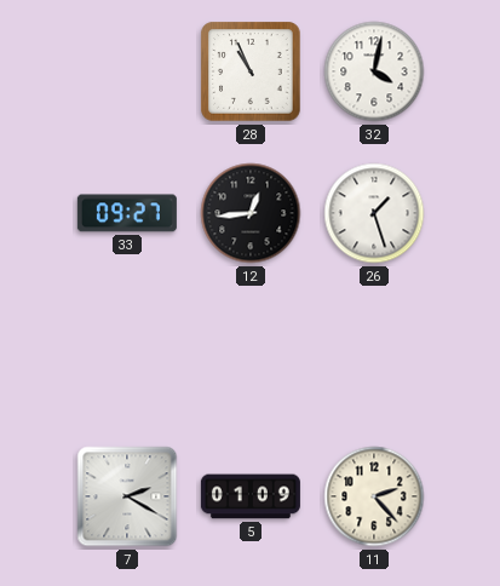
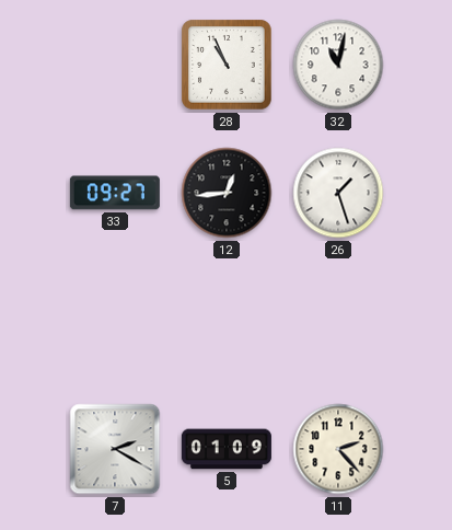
32: 4:02 -> 11:02
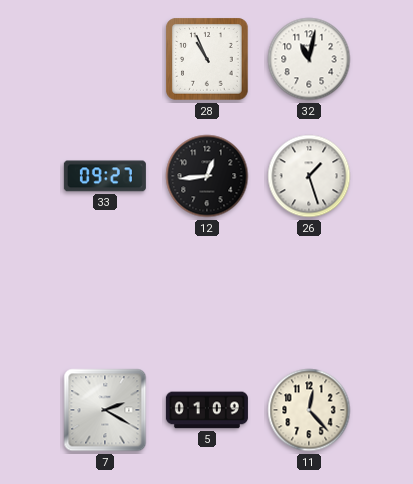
11: 2:23 -> 12:23
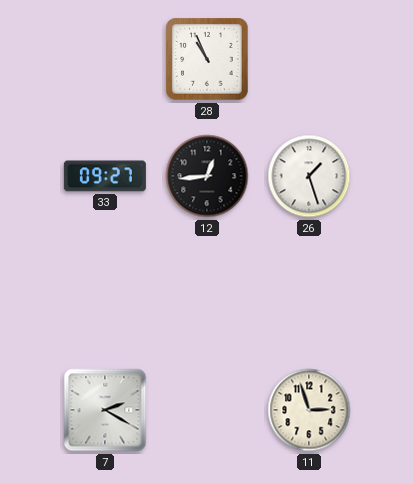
32: 11:02 -> none
5: 01:09 -> none
11: 12:23 -> 2:57
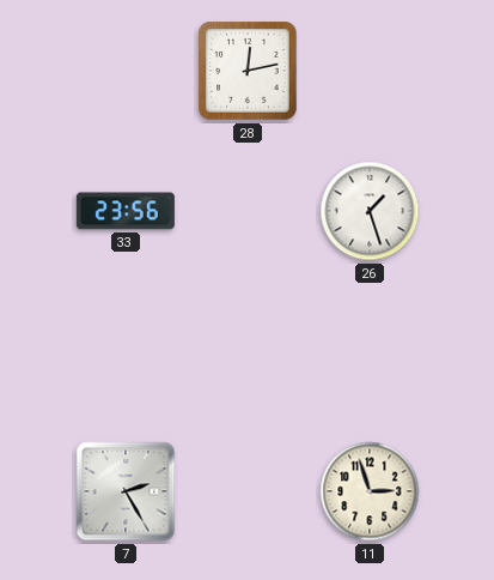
28: 10:56 -> 12:13
33: 09:27 -> 23:56
12: 12:44 -> none
7: 2:20 -> 2:25
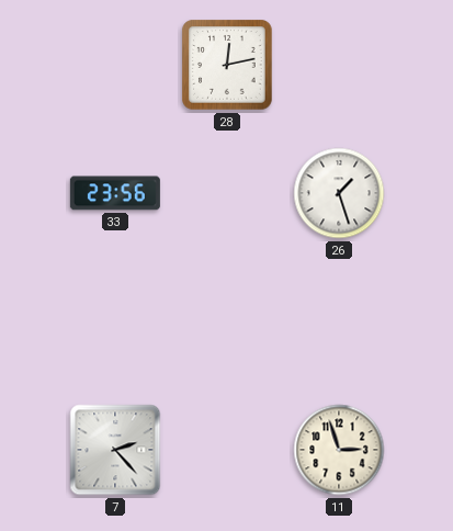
7: 2:25 -> 2:23
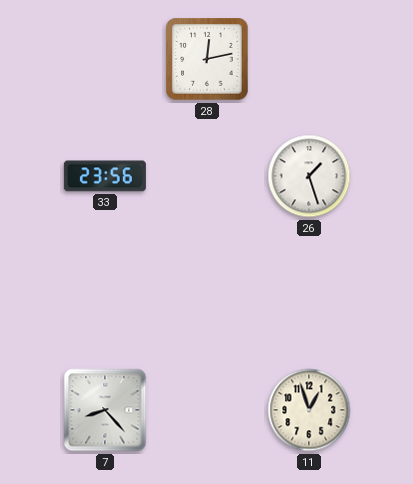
7: 2:23 -> 8:23
11: 2:57 -> 12:57
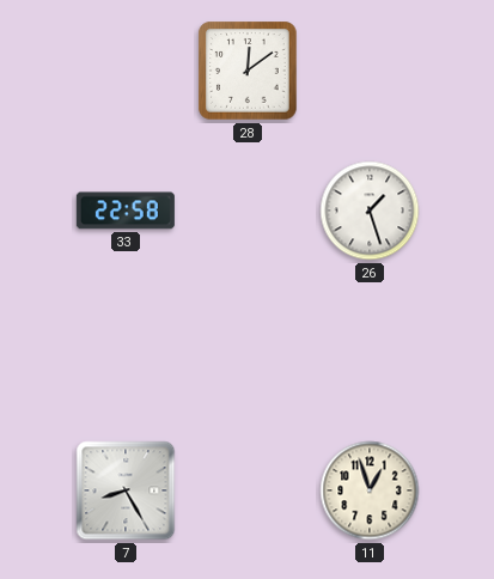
28: 12:13 -> 12:09
33: 23:56 -> 22:58
7: 8:23 -> 8:25
